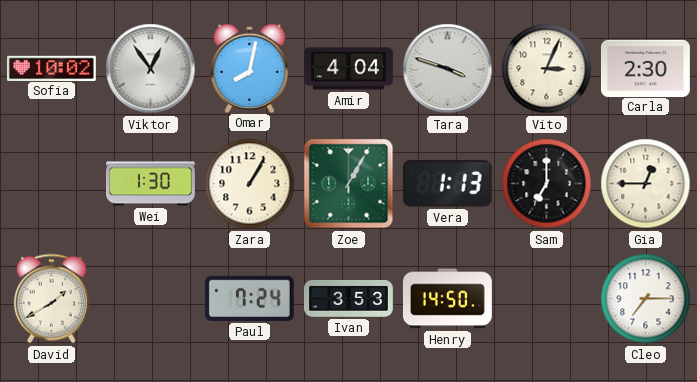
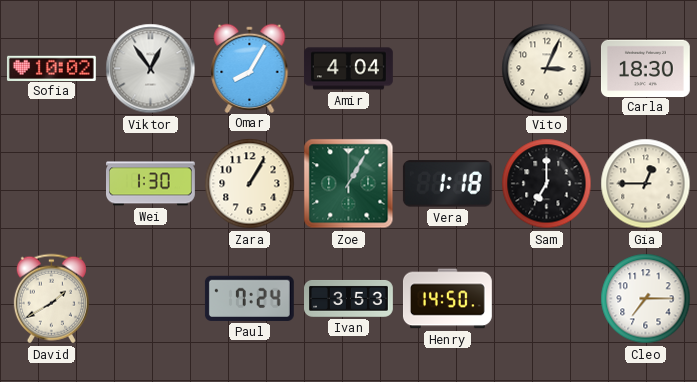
Omar: 8:02 -> 8:05
Tara: 3:48 -> none
Carla: 2:30 -> 18:30
Vera: 1:13 -> 1:18
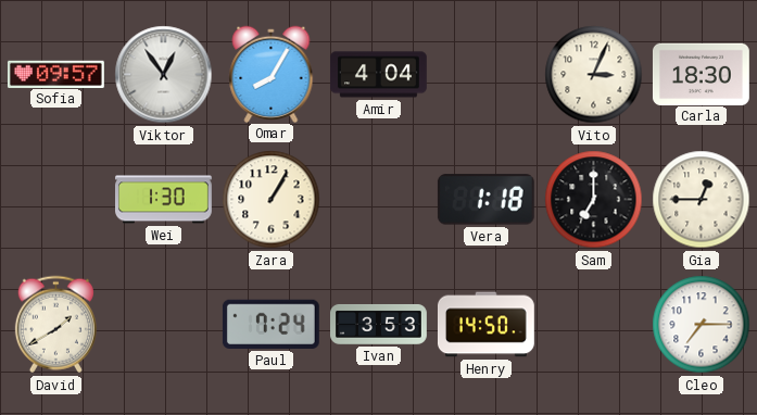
Sofia: 10:02 -> 09:57
Zoe: 1:05 -> none
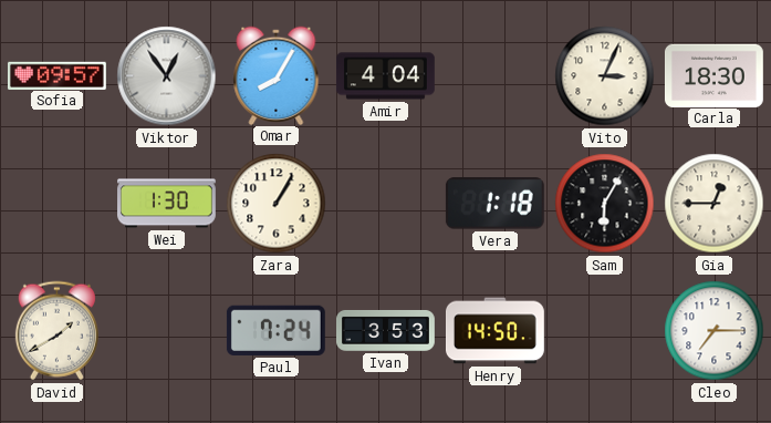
Sam: 7:00 -> 6:05
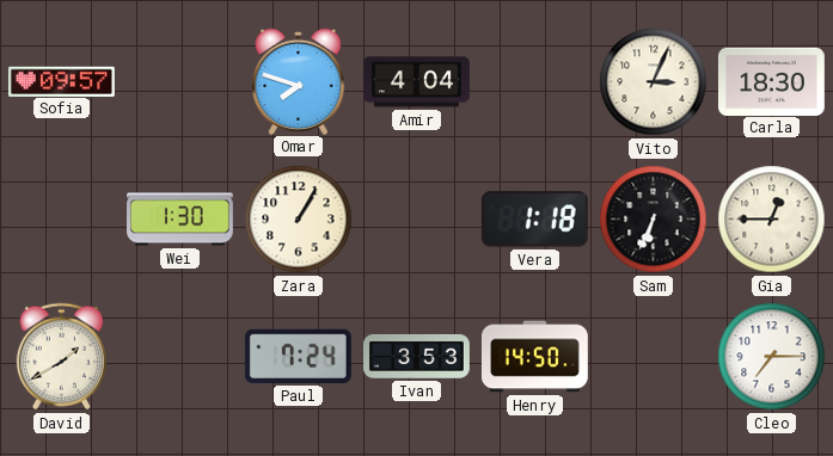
Viktor: 12:54 -> none
Omar: 8:05 -> 7:48
Sam: 6:05 -> 6:34
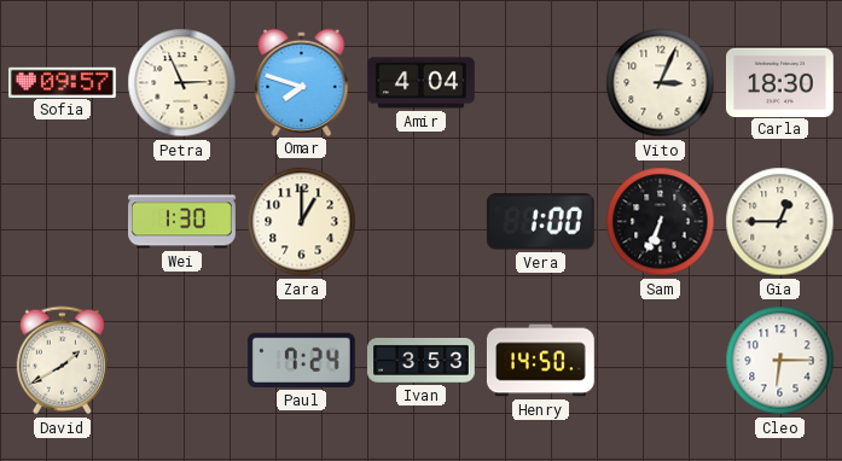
Petra: none -> 2:56
Zara: 1:05 -> 1:00
Vera: 1:18 -> 1:00
Cleo: 7:15 -> 6:15
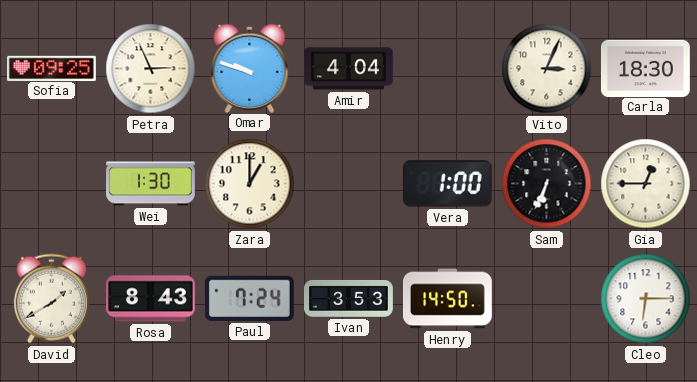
Sofia: 09:57 -> 09:25
Omar: 7:48 -> 9:48
Rosa: none -> 8:43
